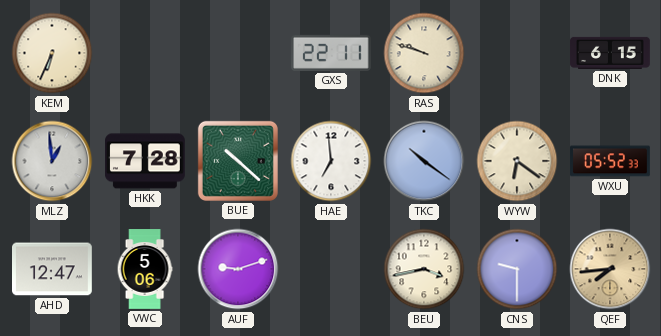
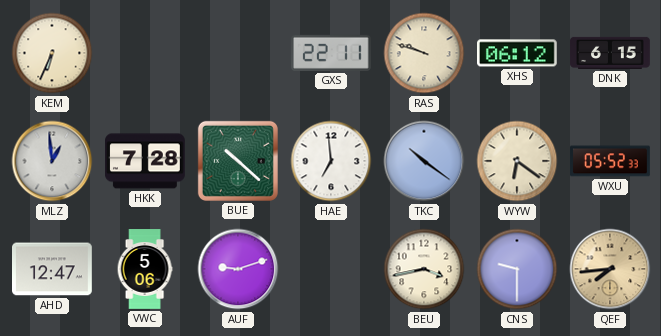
XHS: none -> 06:12
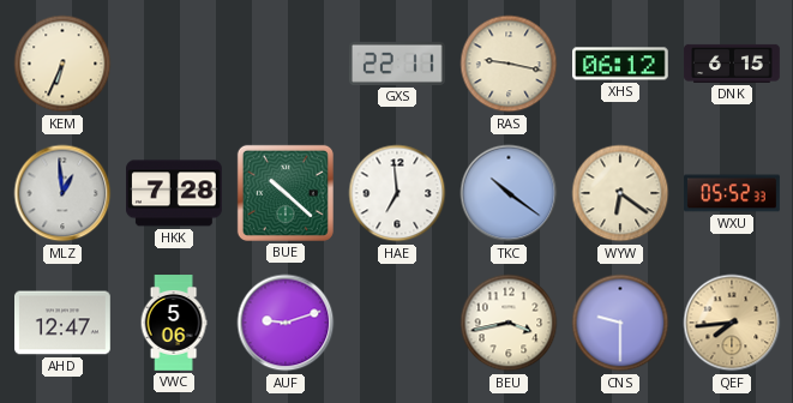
RAS: 9:48 -> 9:17
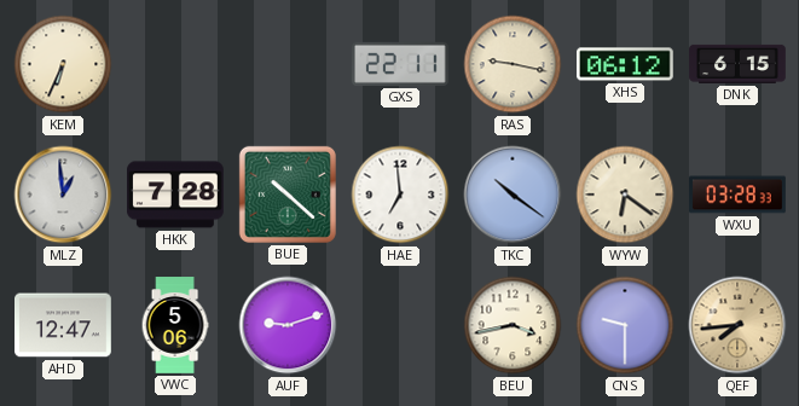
WXU: 05:52 -> 03:28
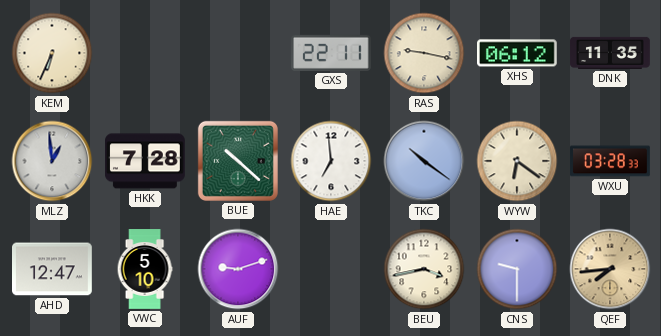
DNK: 6:15 -> 11:35
VWC: 5:06 -> 5:10
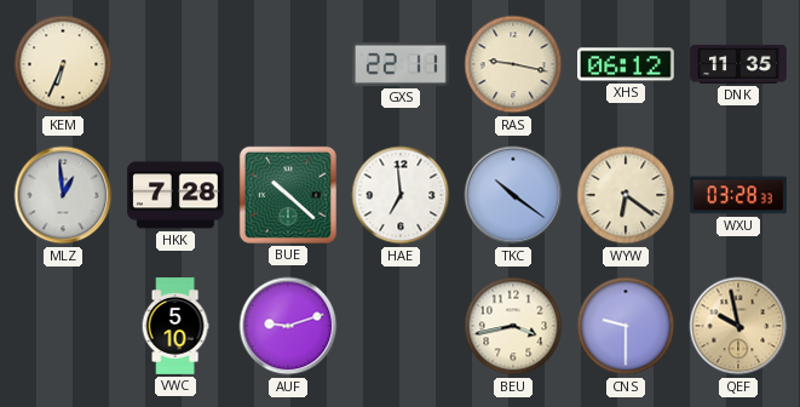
AHD: 12:47 -> none
QEF: 7:44 -> 9:58
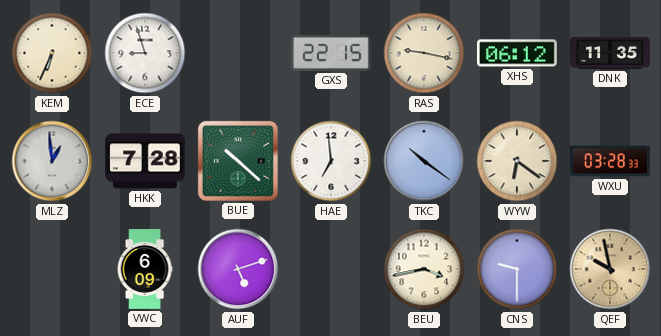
ECE: none -> 8:57
GXS: 22:11 -> 22:15
VWC: 5:10 -> 6:09
AUF: 9:12 -> 5:12
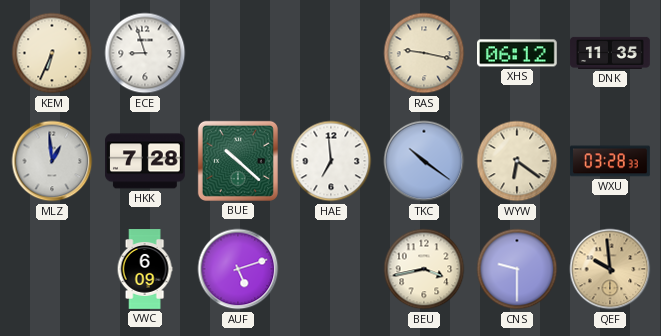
GXS: 22:15 -> none
QEF: 9:58 -> 9:59
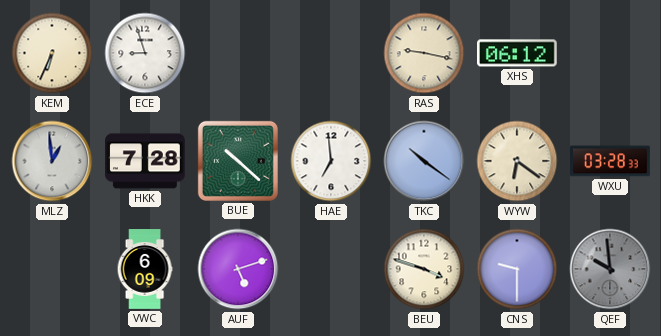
DNK: 11:35 -> none
BEU: 3:43 -> 3:48
QEF dial: champagne -> grey
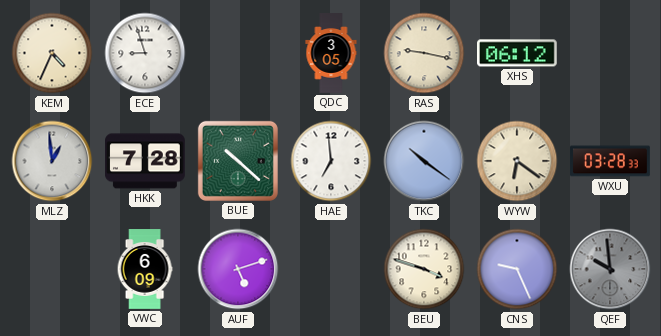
KEM: 6:34 -> 4:34
QDC: none -> 3:05
CNS: 9:30 -> 9:26
